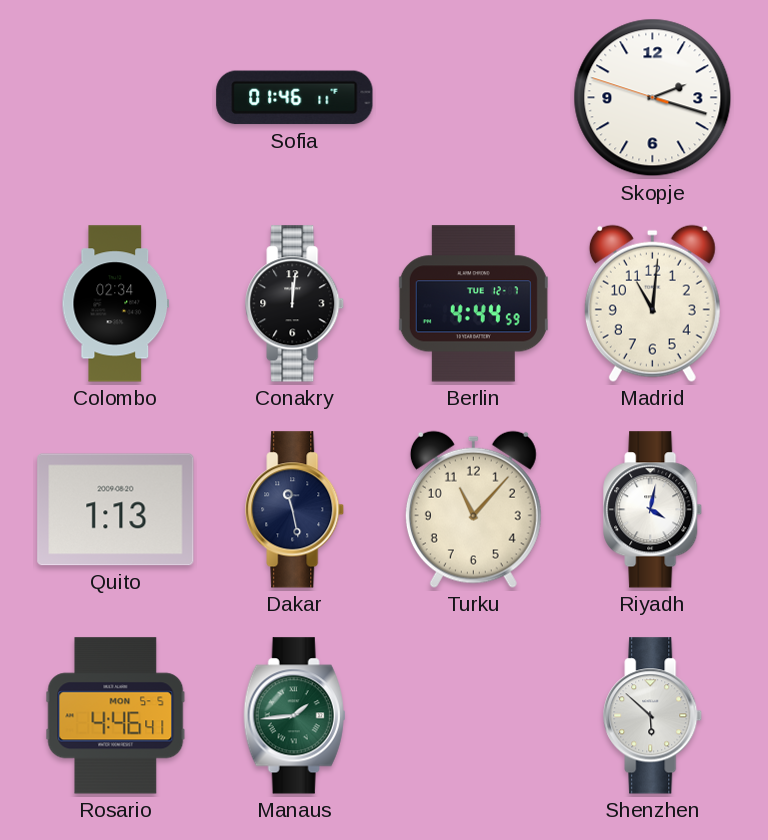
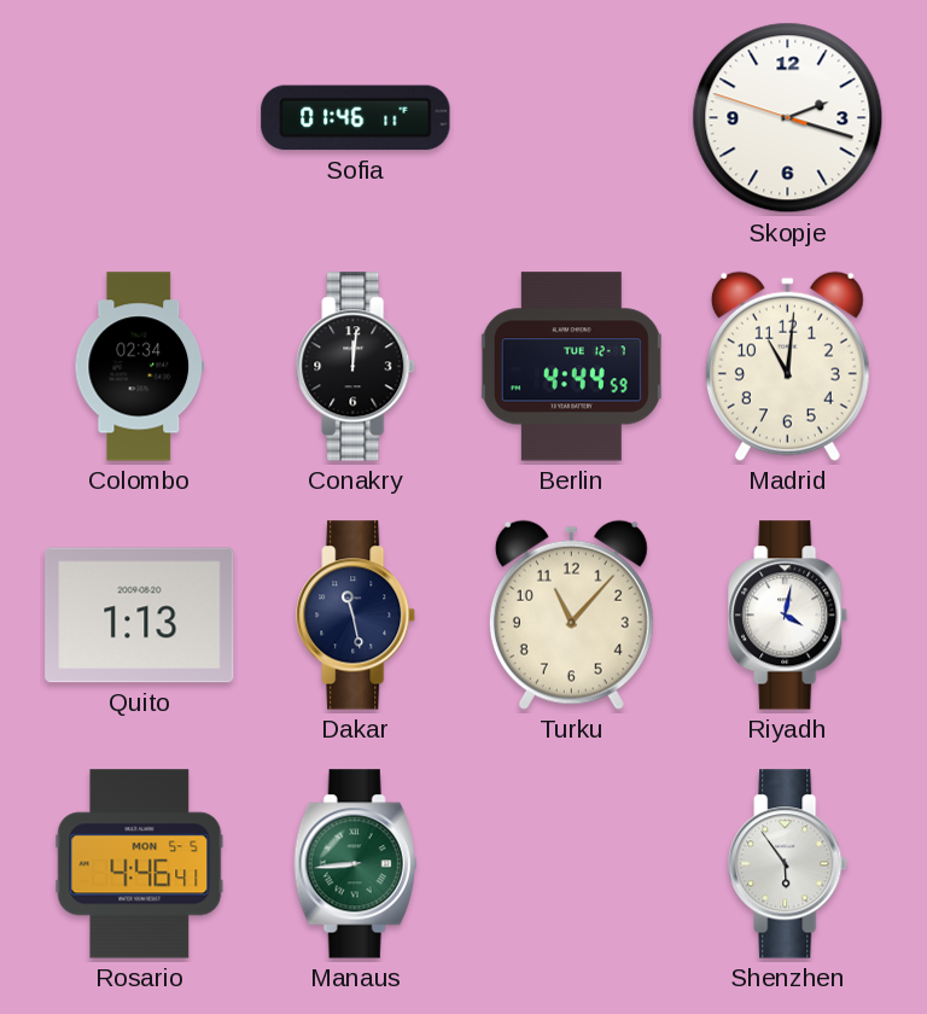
Manaus: 1:44 -> 8:44
Shenzhen: 5:52 -> 5:54
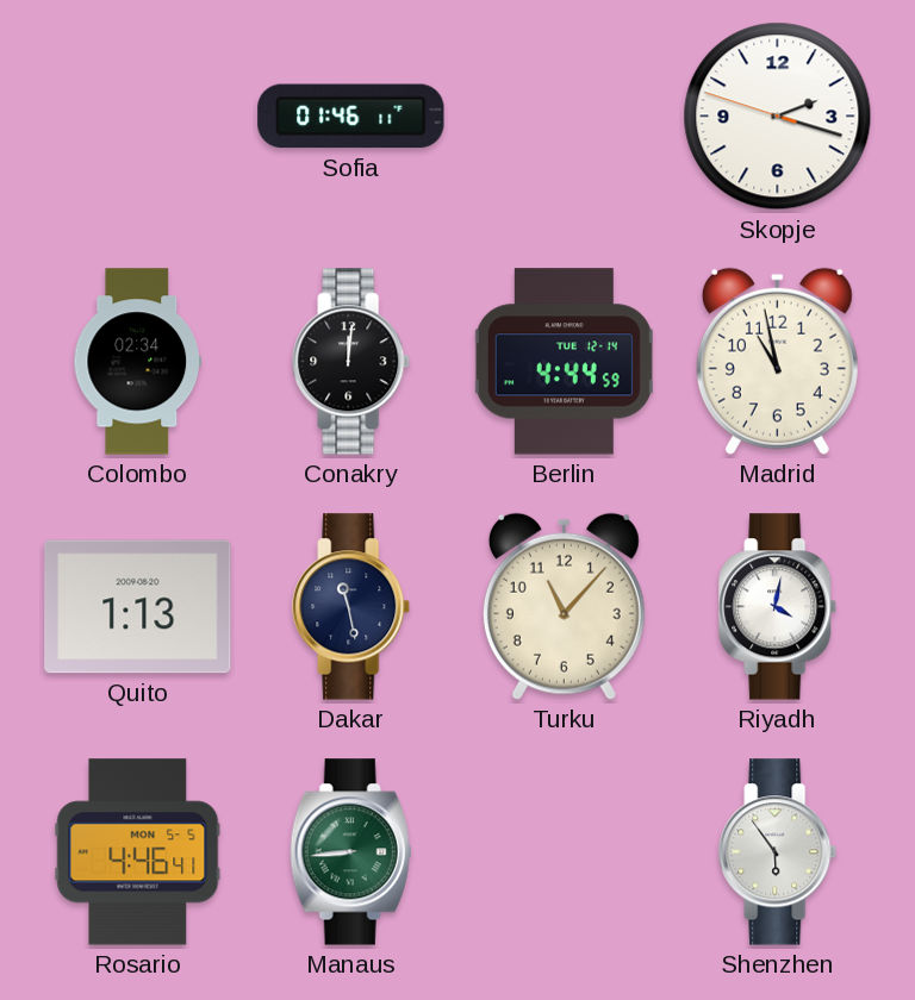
Berlin date: TUE 12-7 -> TUE 12-14
Madrid: 11:01 -> 10:58
